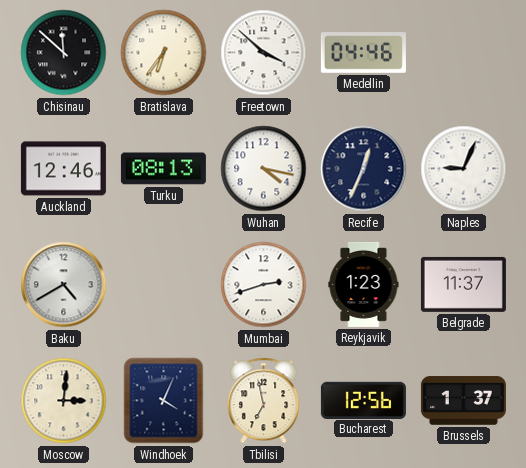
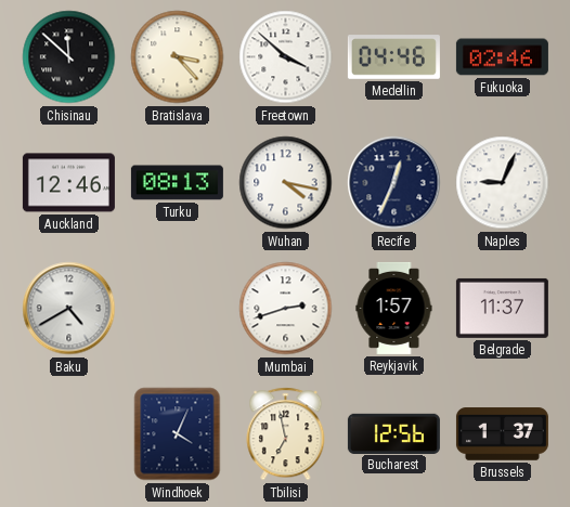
Bratislava: 6:36 -> 3:23
Fukuoka: none -> 02:46
Reykjavik: 1:23 -> 1:57
Moscow: 3:01 -> none
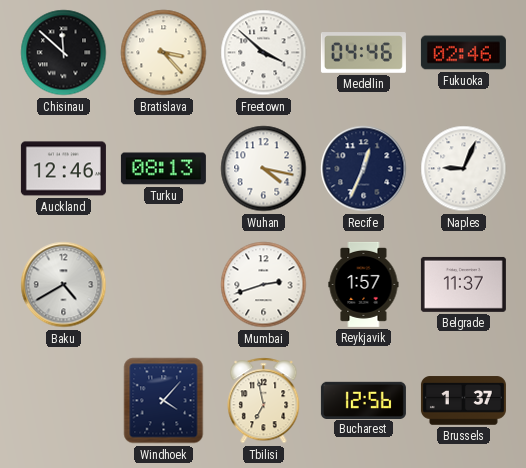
Windhoek: 4:04 -> 4:07
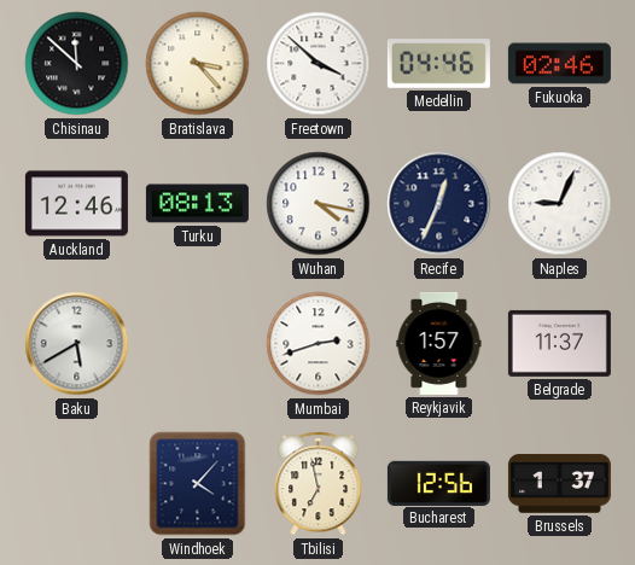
Baku: 4:40 -> 5:40
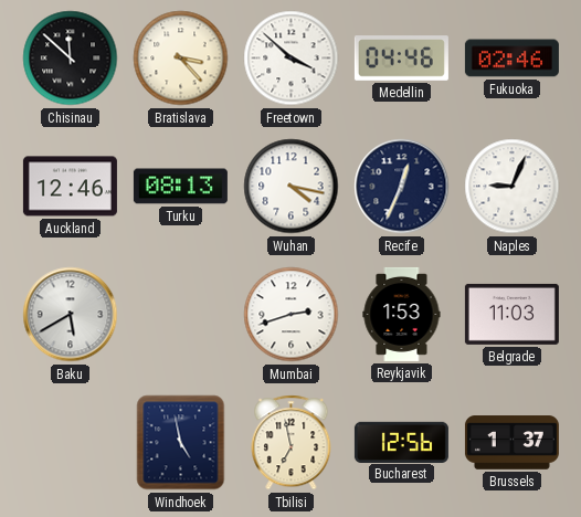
Reykjavik: 1:57 -> 1:53
Belgrade: 11:37 -> 11:03
Windhoek: 4:07 -> 4:58
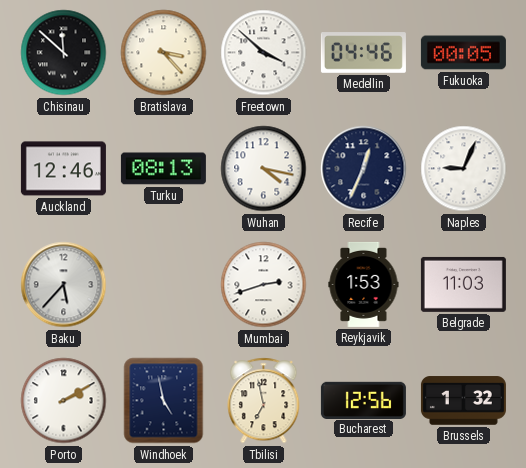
Fukuoka: 02:46 -> 00:05
Baku: 5:40 -> 5:37
Porto: none -> 2:10
Brussels: 1:37 -> 1:32
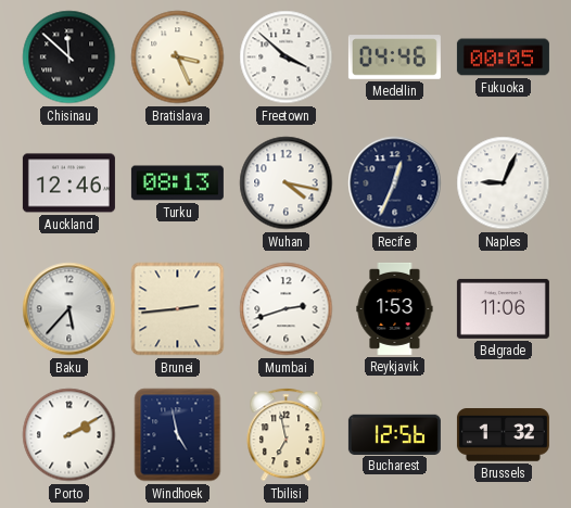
Bratislava: 3:23 -> 3:26
Brunei: none -> 2:44
Belgrade: 11:03 -> 11:06
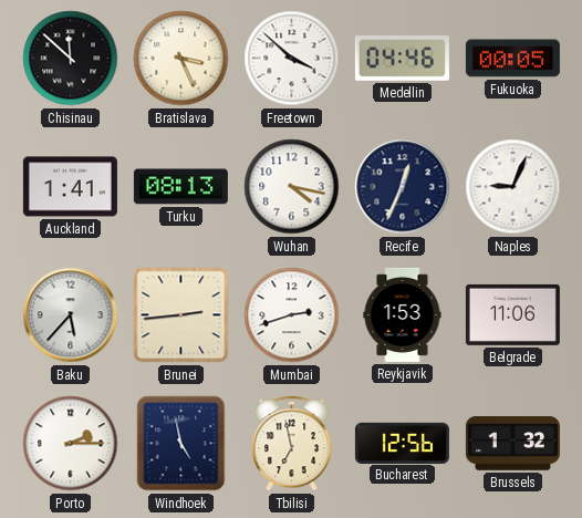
Auckland: 12:46 -> 1:41
Porto: 2:10 -> 2:15
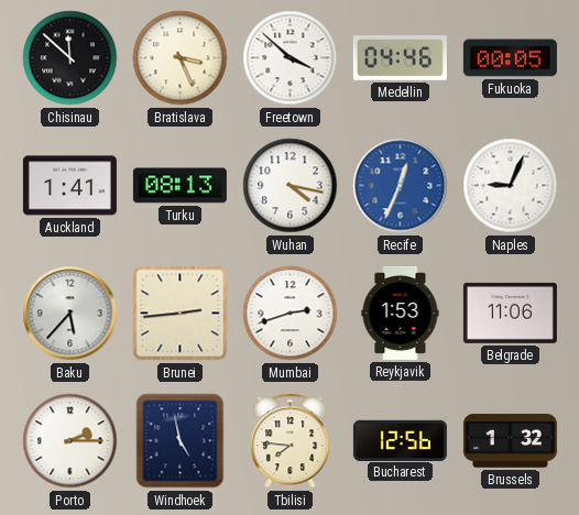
Recife dial: navy -> blue
Tbilisi: 6:58 -> 7:46
